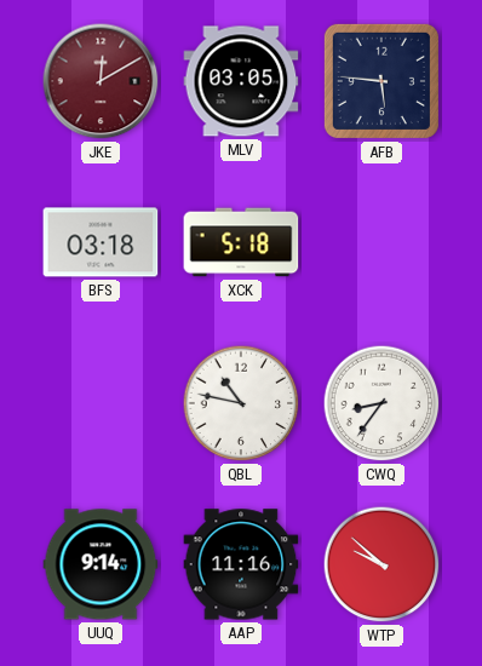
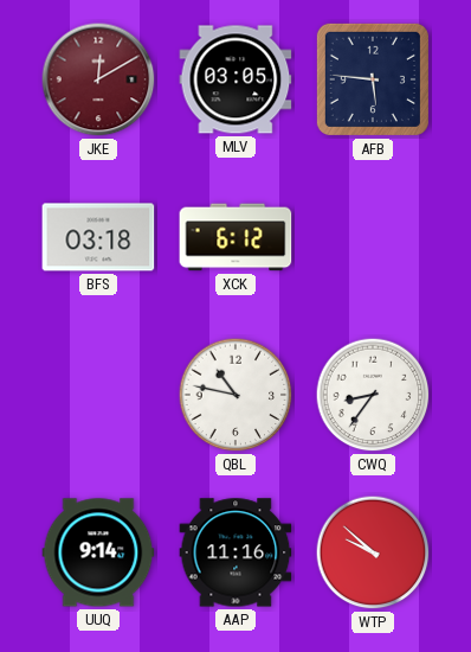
XCK: 5:18 -> 6:12
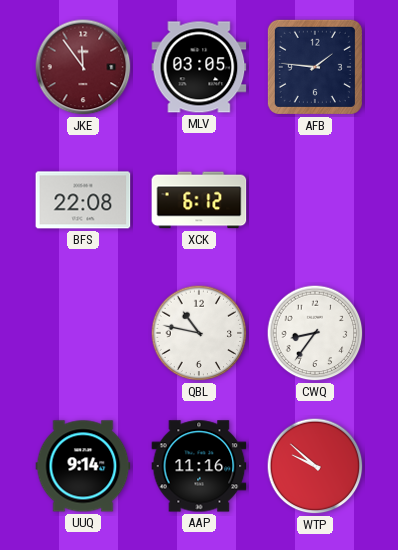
JKE: 12:10 -> 11:54
AFB: 5:46 -> 1:46
BFS: 03:18 -> 22:08
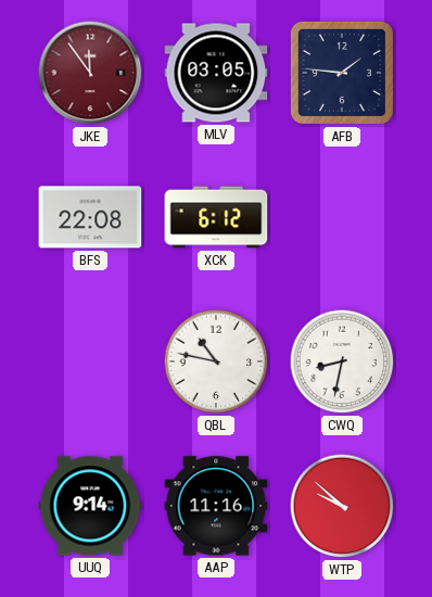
CWQ: 8:36 -> 8:32
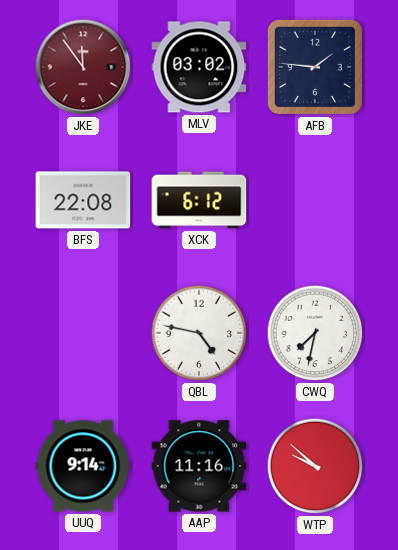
MLV: 03:05 -> 03:02
QBL: 10:47 -> 4:47
CWQ: 8:32 -> 7:32
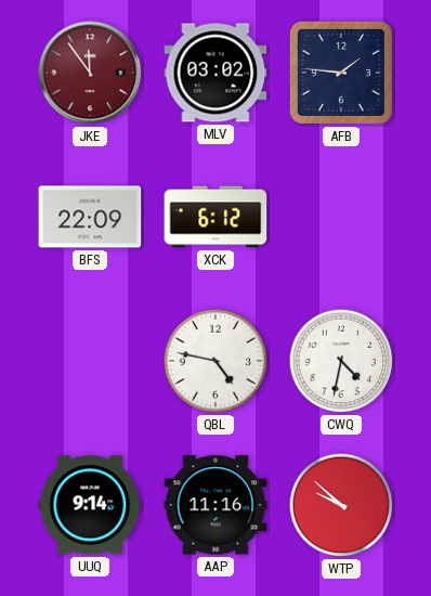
BFS: 22:08 -> 22:09
CWQ: 7:32 -> 4:32
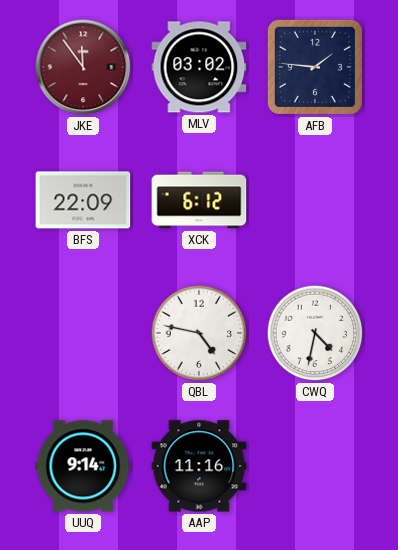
WTP: 9:52 -> none
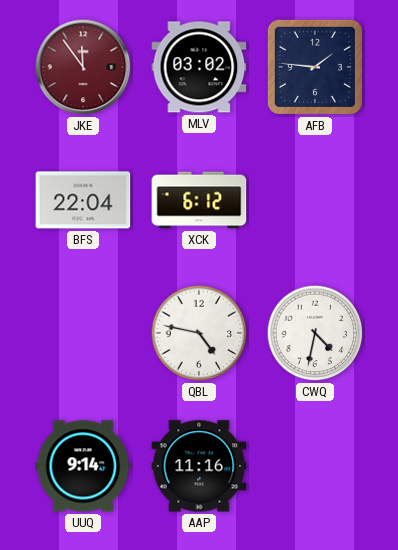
BFS: 22:09 -> 22:04
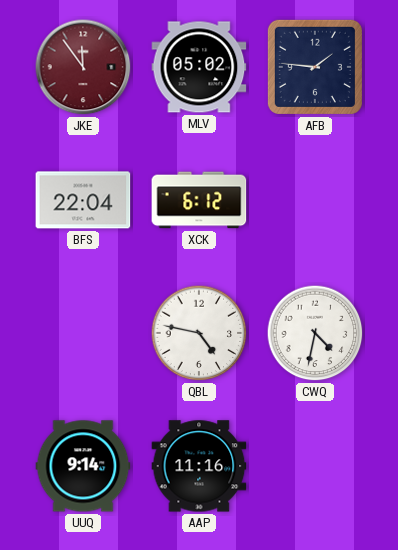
MLV: 03:02 -> 05:02
